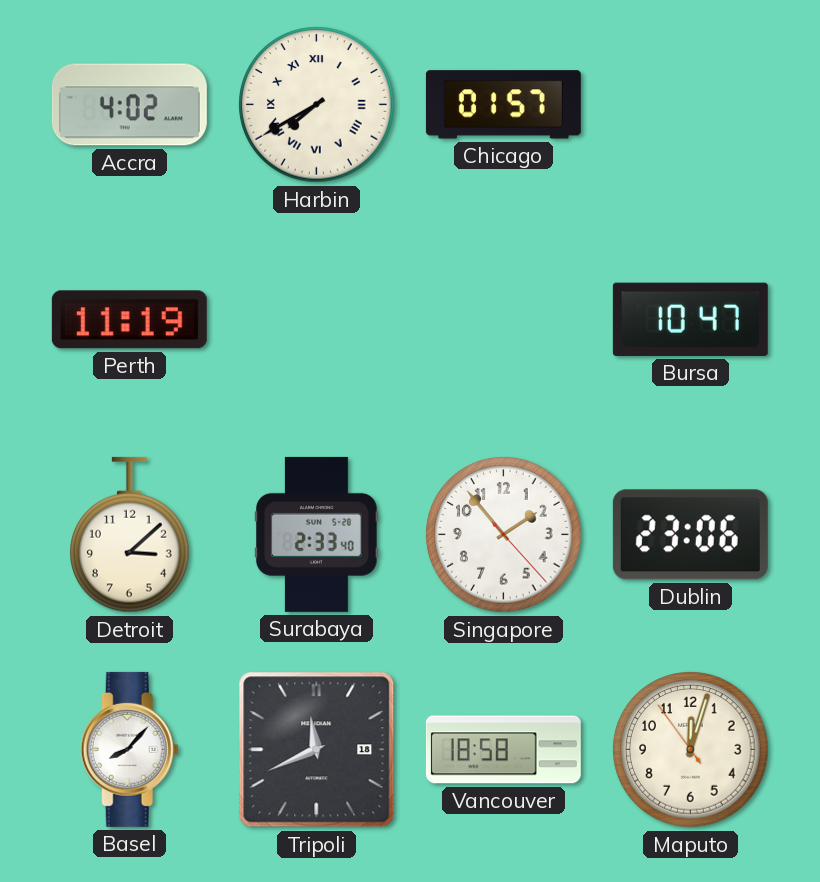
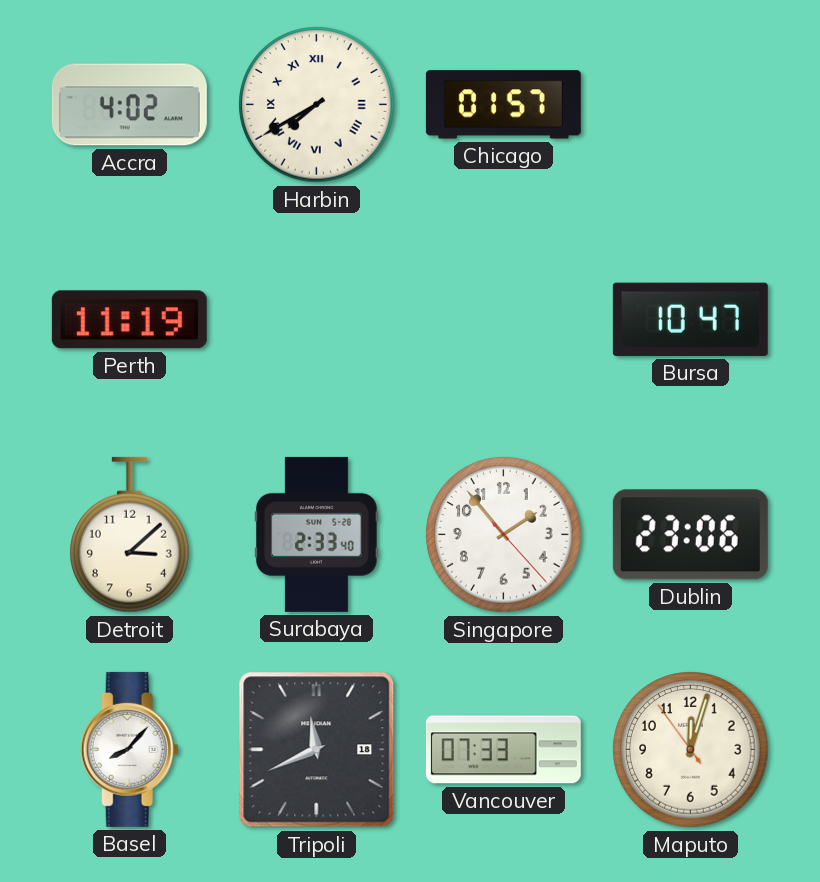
Vancouver: 18:58 -> 07:33
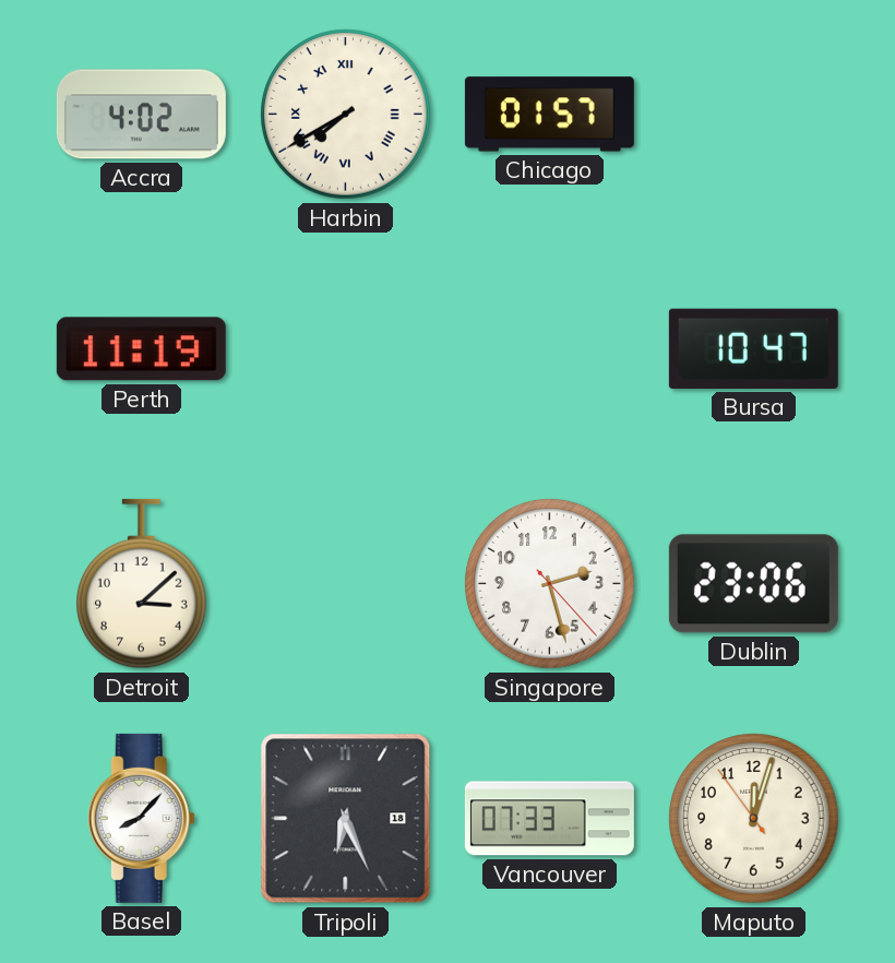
Surabaya: 2:33 -> none
Singapore: 1:53 -> 2:27
Tripoli: 11:41 -> 6:26
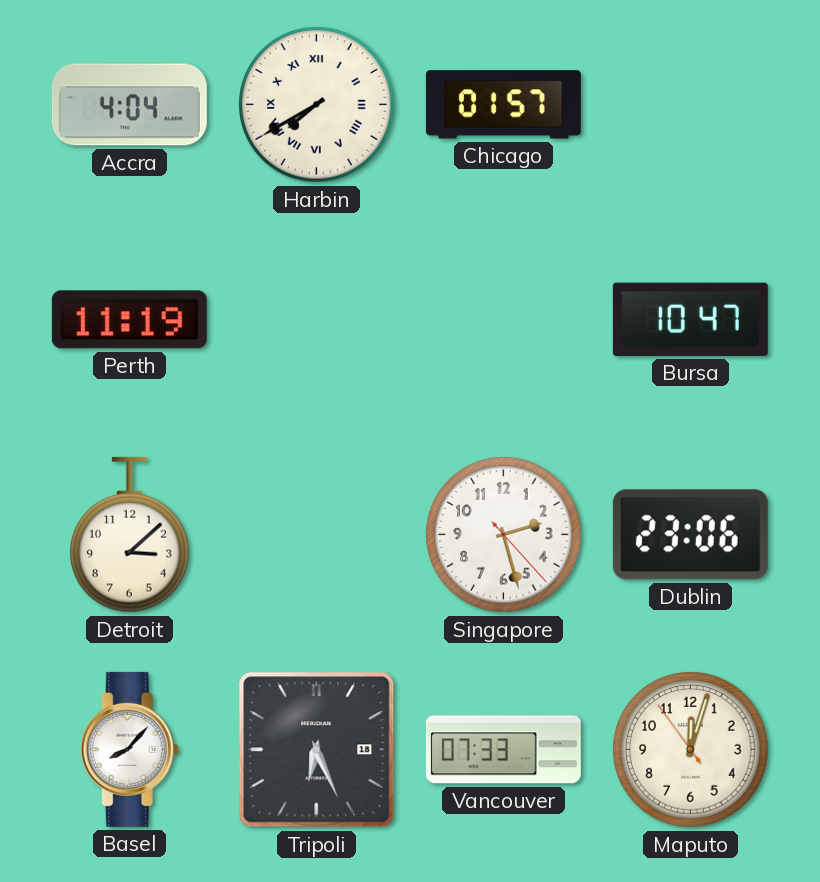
Accra: 4:02 -> 4:04
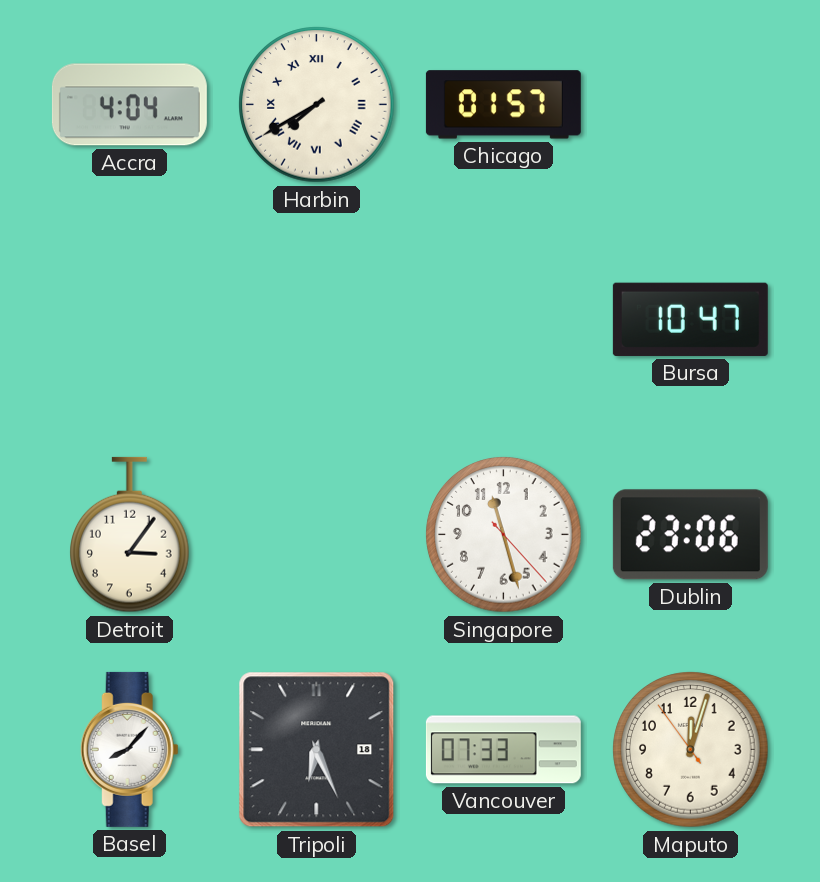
Perth: 11:19 -> none
Detroit: 3:08 -> 3:06
Singapore: 2:27 -> 11:27
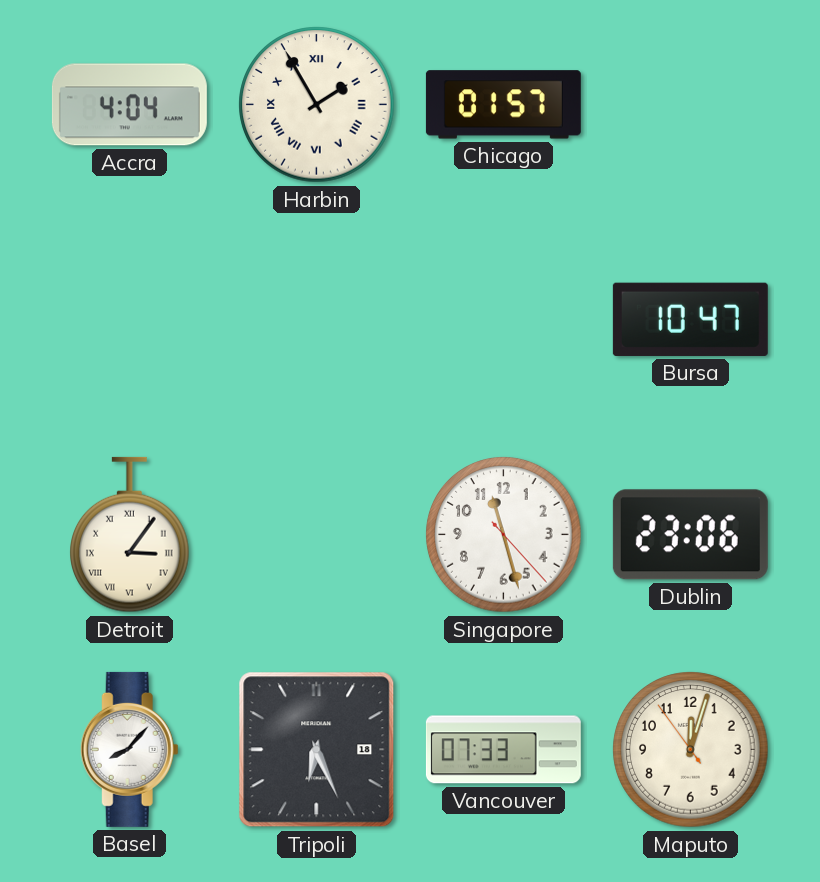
Harbin: 7:40 -> 1:55
Detroit numerals: Arabic -> Roman
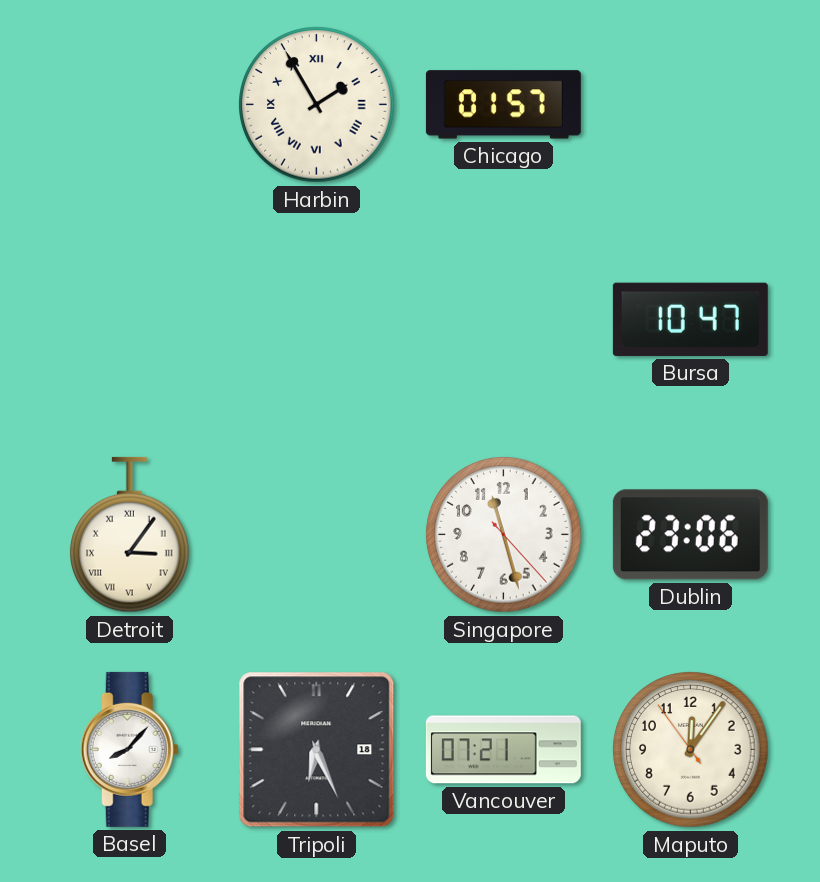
Accra: 4:04 -> none
Vancouver: 07:33 -> 07:21
Maputo: 12:02 -> 12:05
